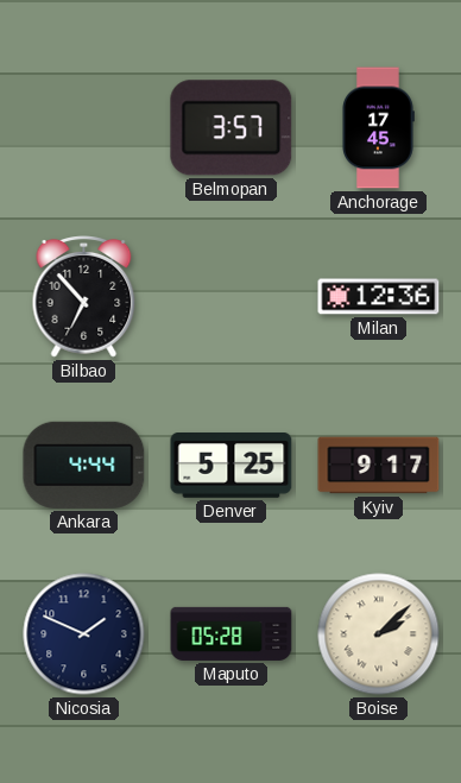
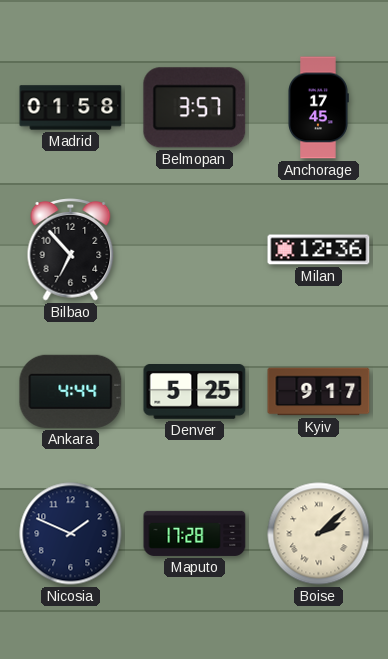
Madrid: none -> 01:58
Maputo: 05:28 -> 17:28
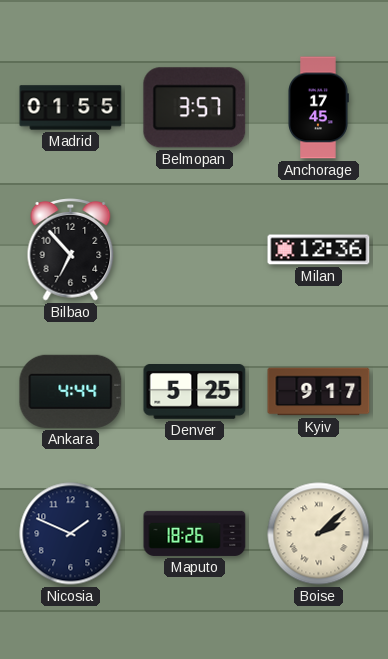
Madrid: 01:58 -> 01:55
Maputo: 17:28 -> 18:26
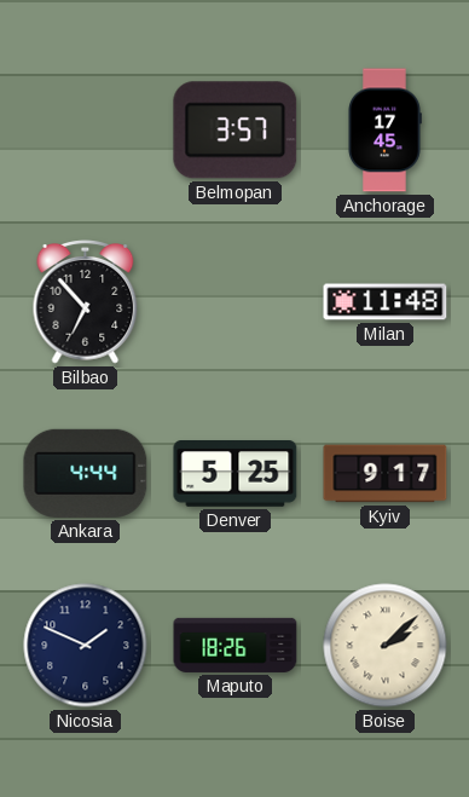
Madrid: 01:55 -> none
Milan: 12:36 -> 11:48
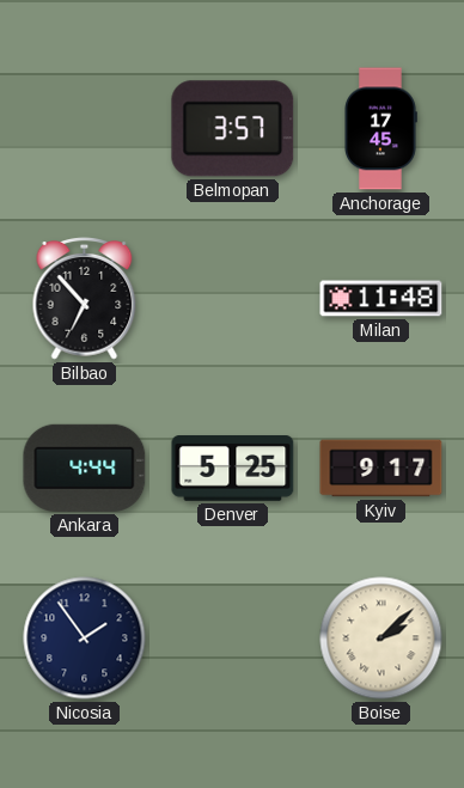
Nicosia: 1:49 -> 1:54
Maputo: 18:26 -> none
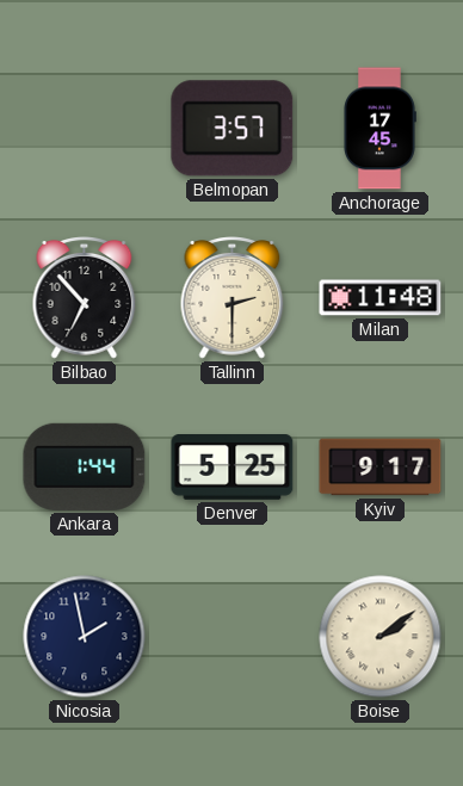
Tallinn: none -> 2:30
Ankara: 4:44 -> 1:44
Nicosia: 1:54 -> 1:58
Boise: 2:08 -> 2:09
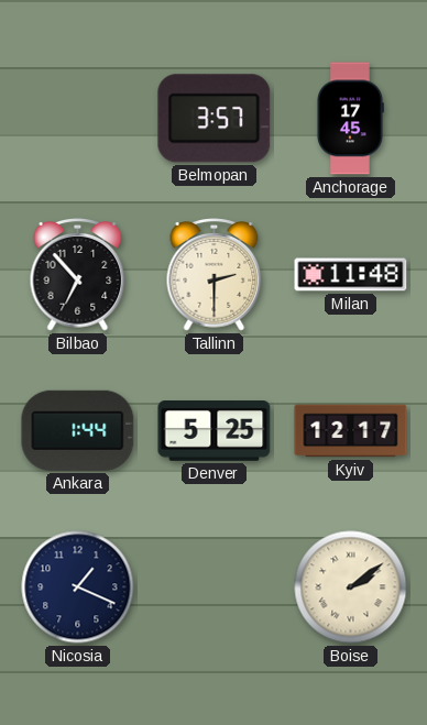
Kyiv: 9:17 -> 12:17
Nicosia: 1:58 -> 1:19
